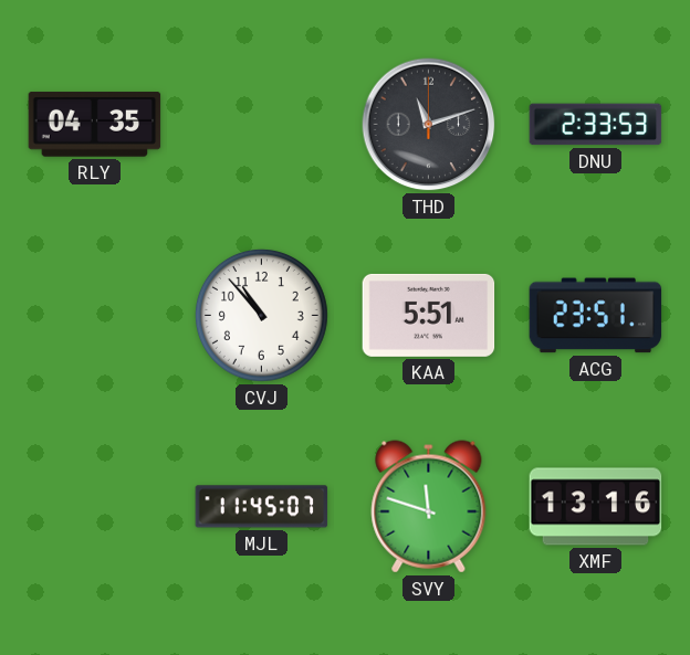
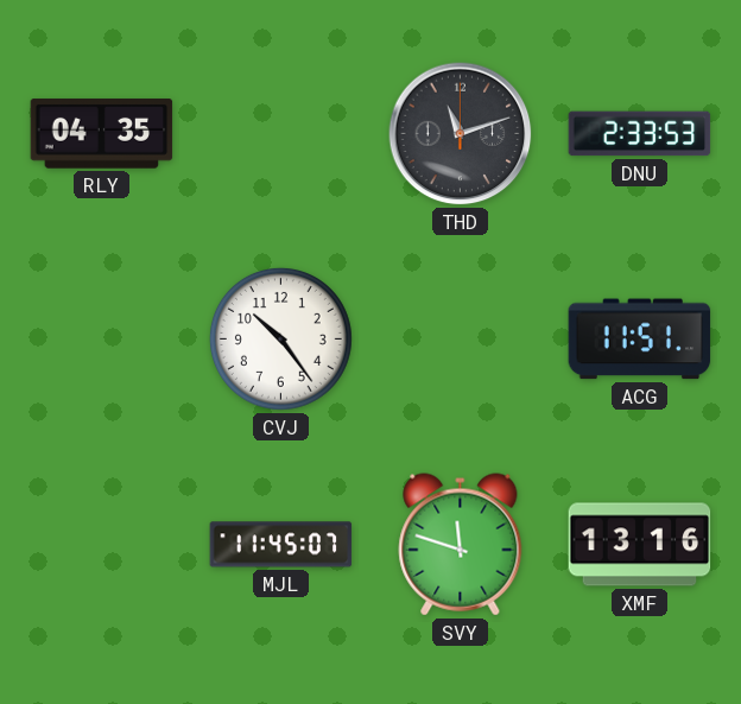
CVJ: 10:53 -> 10:24
KAA: 5:51 -> none
ACG: 23:51 -> 11:51
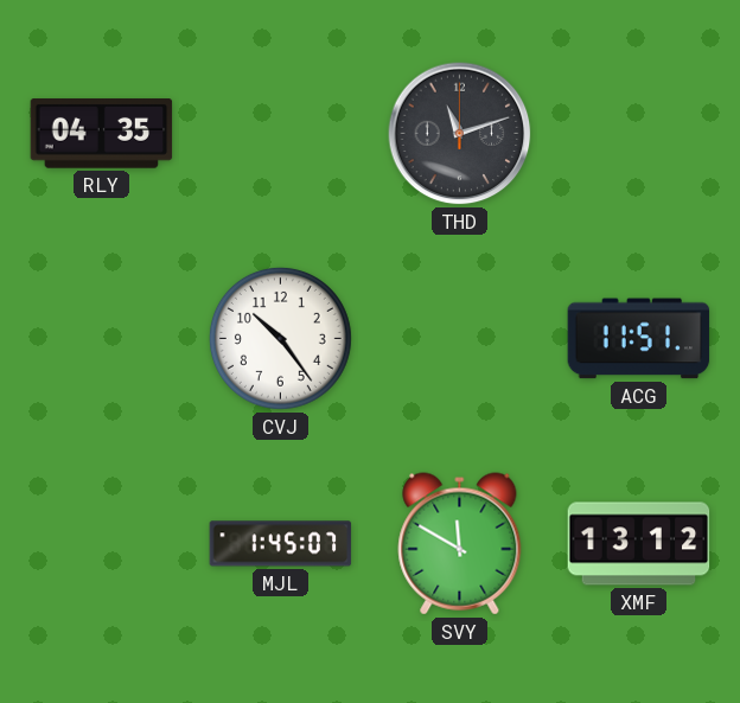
DNU: 2:33 -> none
MJL: 11:45 -> 1:45
SVY: 11:48 -> 11:50
XMF: 13:16 -> 13:12
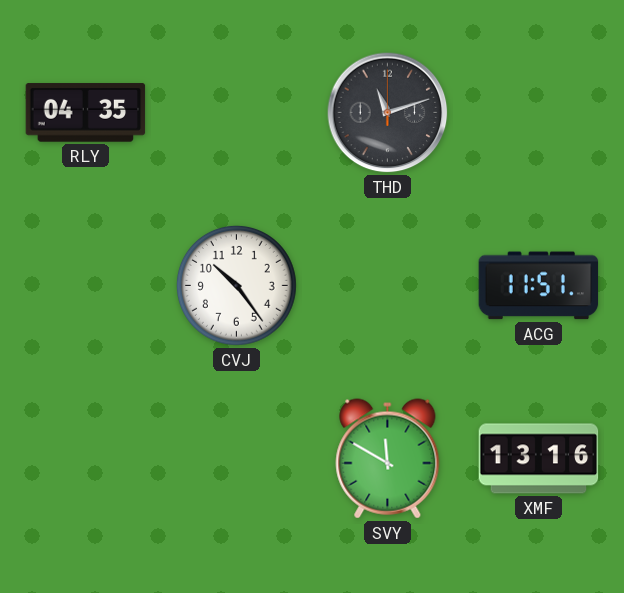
MJL: 1:45 -> none
XMF: 13:12 -> 13:16
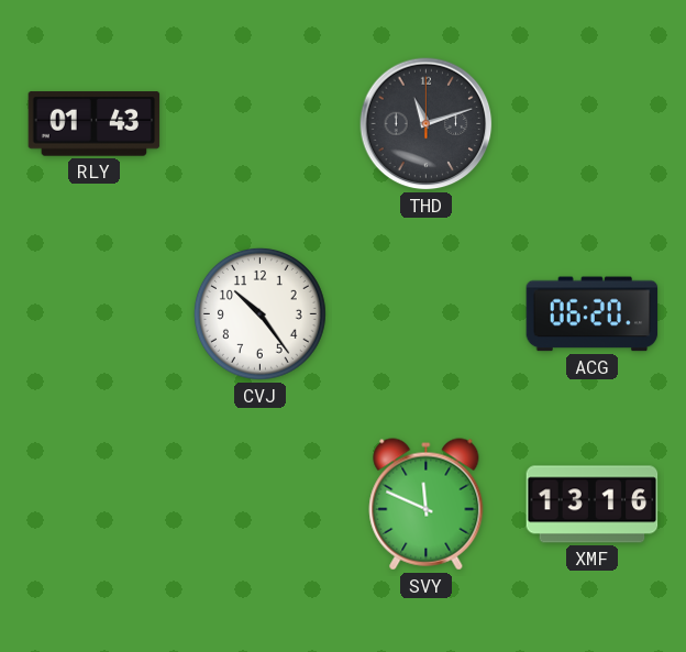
RLY: 04:35 -> 01:43
ACG: 11:51 -> 06:20
SVY: 11:50 -> 11:49
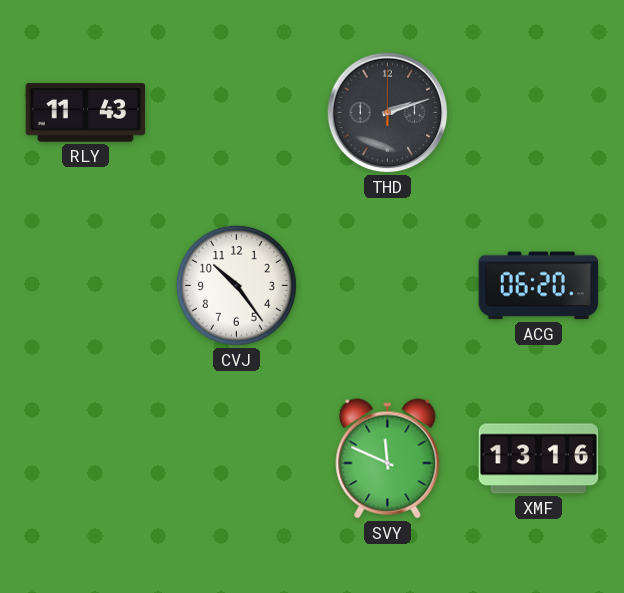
RLY: 01:43 -> 11:43
THD: 11:12 -> 2:12
